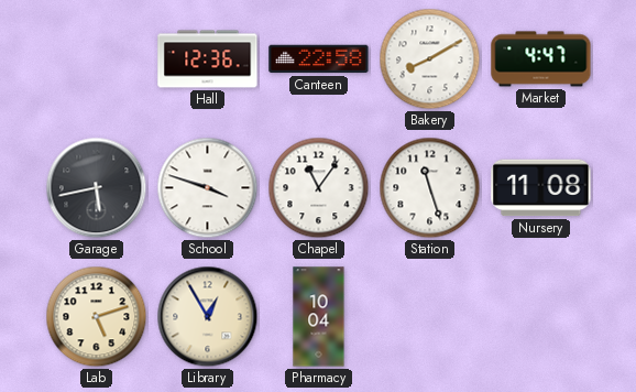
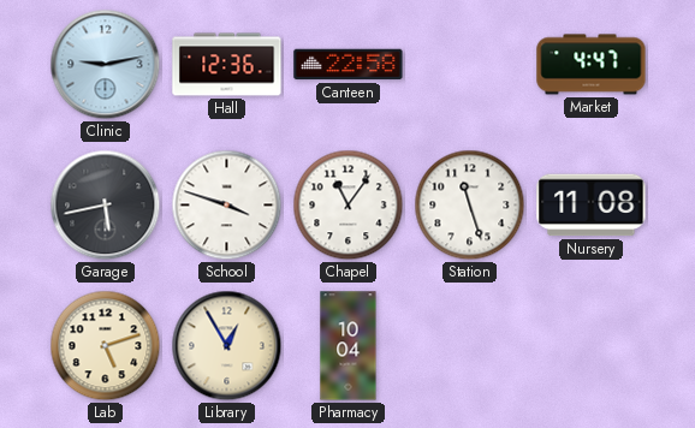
Clinic: none -> 9:13
Bakery: 8:10 -> none
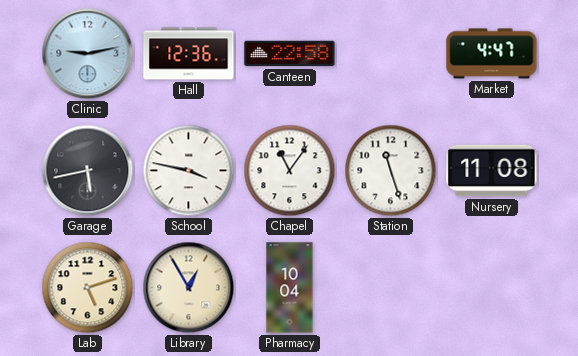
School: 3:48 -> 3:47
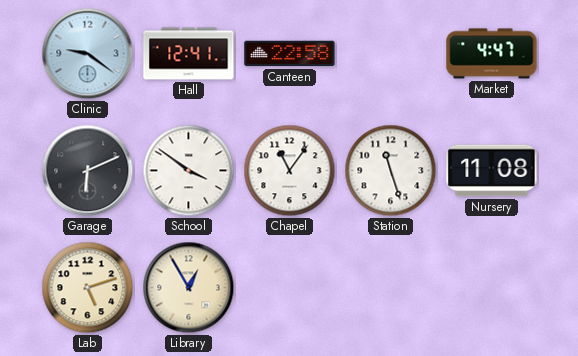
Clinic: 9:13 -> 9:21
Hall: 12:36 -> 12:41
Garage: 5:43 -> 6:11
School: 3:47 -> 3:51
Pharmacy: 10:04 -> none
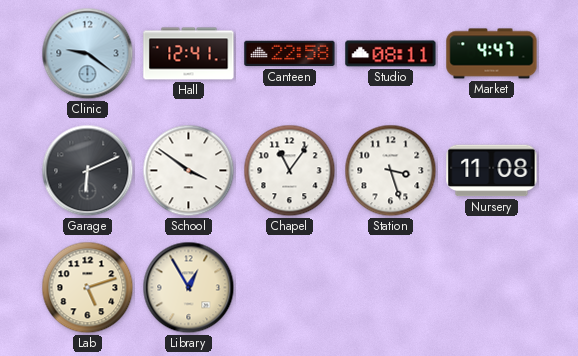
Studio: none -> 08:11
Station: 11:27 -> 3:27
